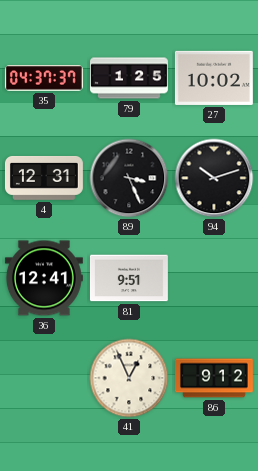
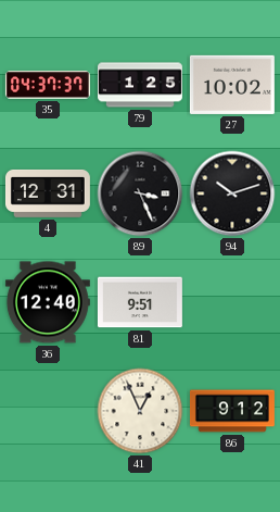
36: 12:41 -> 12:40
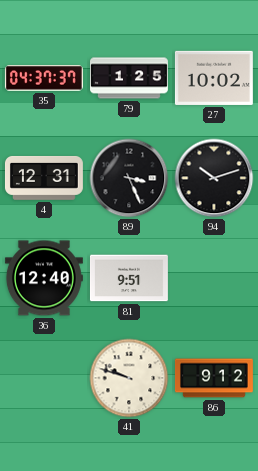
41: 12:56 -> 9:48
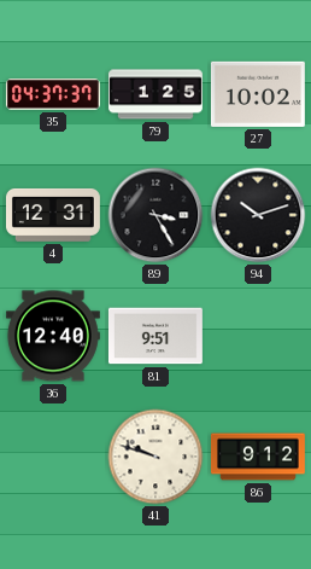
89: 3:26 -> 3:25
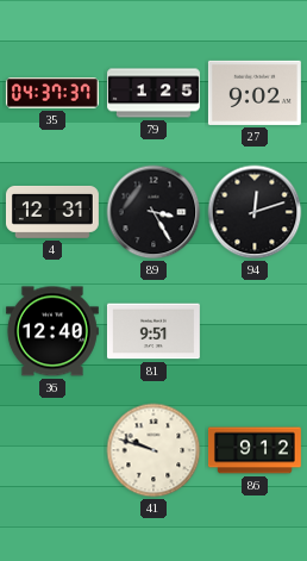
27: 10:02 -> 9:02
94: 10:12 -> 12:12
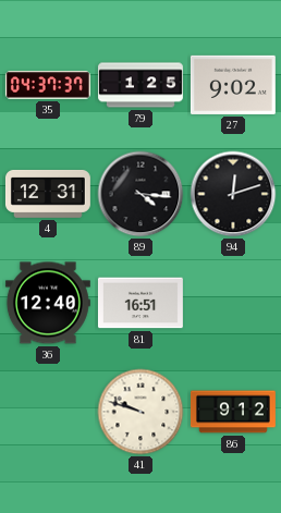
89: 3:25 -> 4:16
81: 9:51 -> 16:51
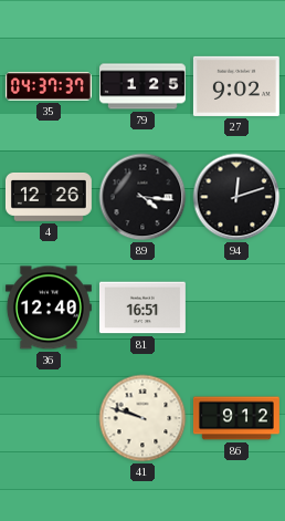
4: 12:31 -> 12:26
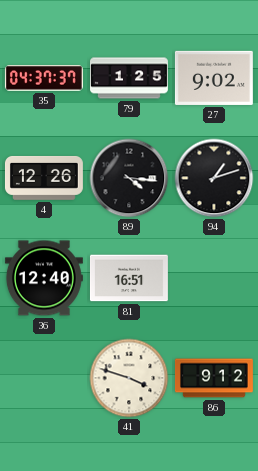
94: 12:12 -> 1:12
41: 9:48 -> 3:48
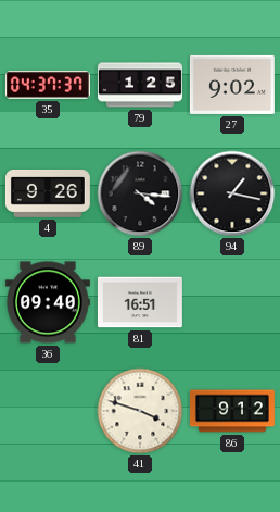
4: 12:26 -> 9:26
94: 1:12 -> 1:17
36: 12:40 -> 09:40
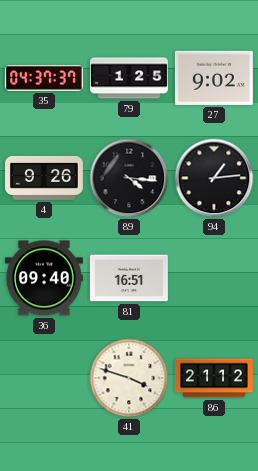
94: 1:17 -> 1:14
86: 9:12 -> 21:12
